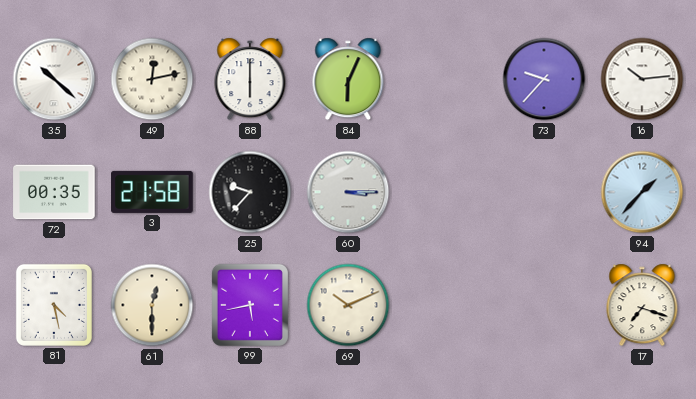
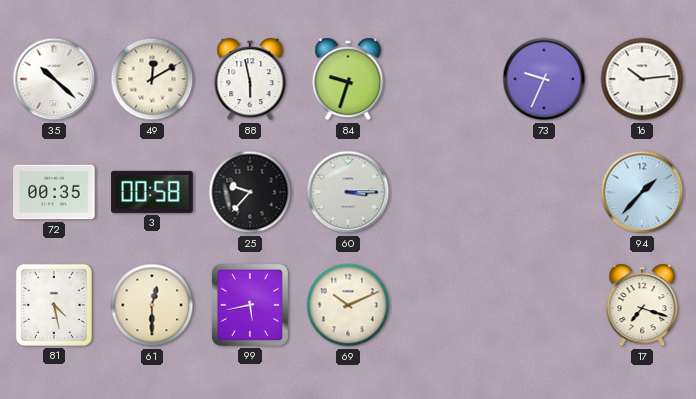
49: 12:13 -> 12:10
88: 6:00 -> 5:58
84: 6:04 -> 9:33
73: 9:37 -> 9:34
3: 21:58 -> 00:58
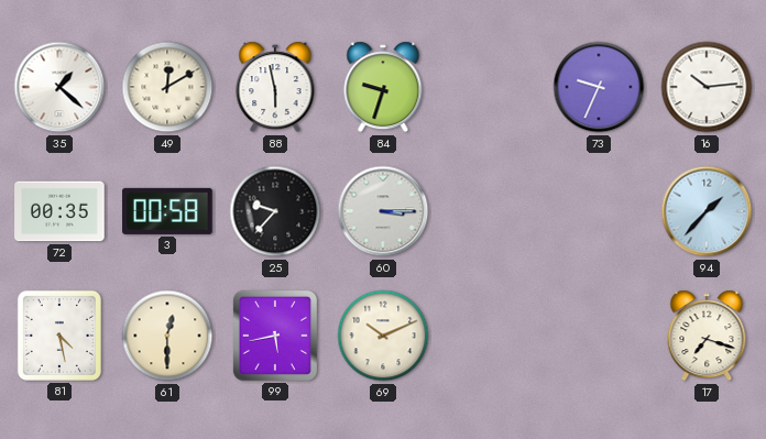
35: 10:22 -> 1:22
